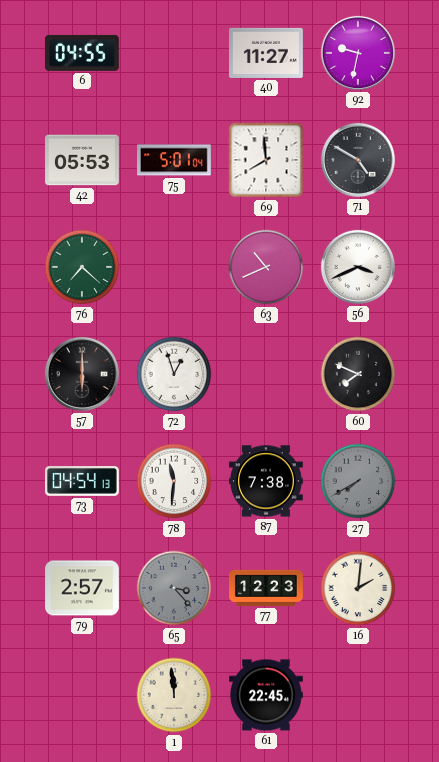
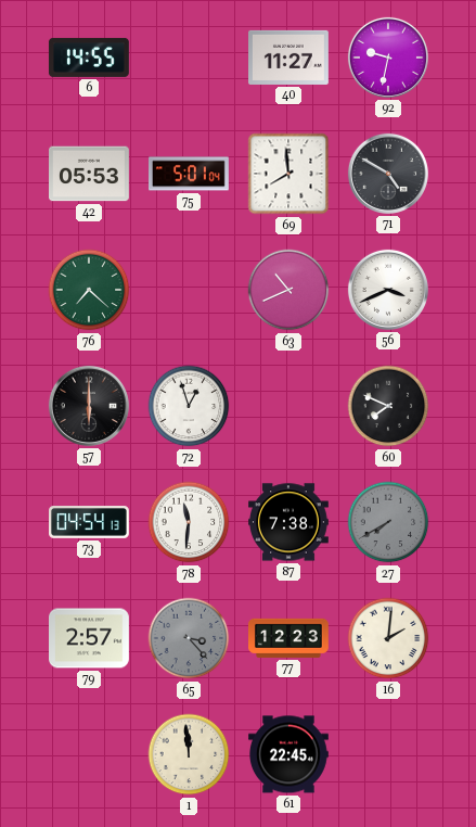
6: 04:55 -> 14:55
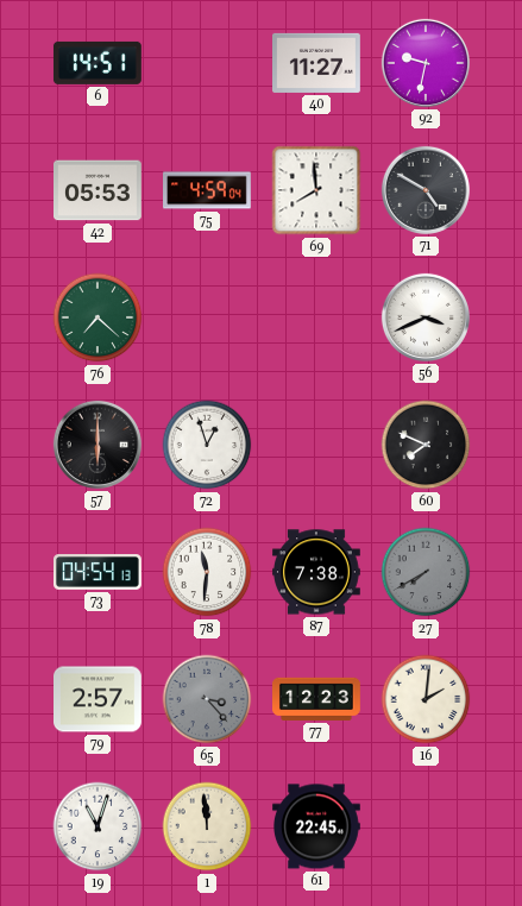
6: 14:55 -> 14:51
75: 5:01 -> 4:59
63: 10:41 -> none
19: none -> 11:03
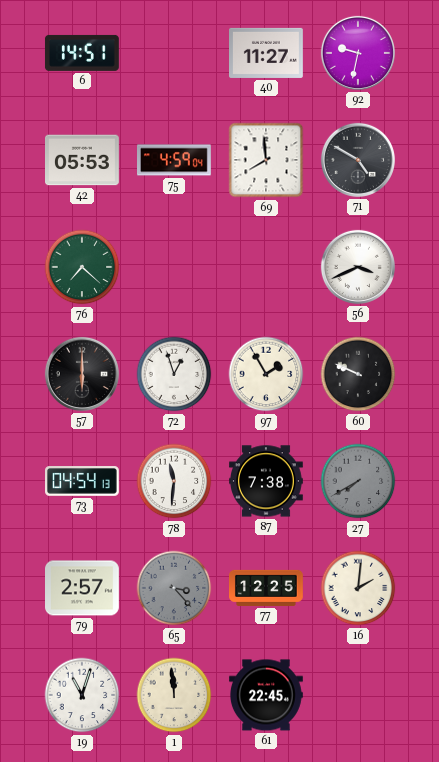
97: none -> 1:55
60: 7:49 -> 9:49
77: 12:23 -> 12:25
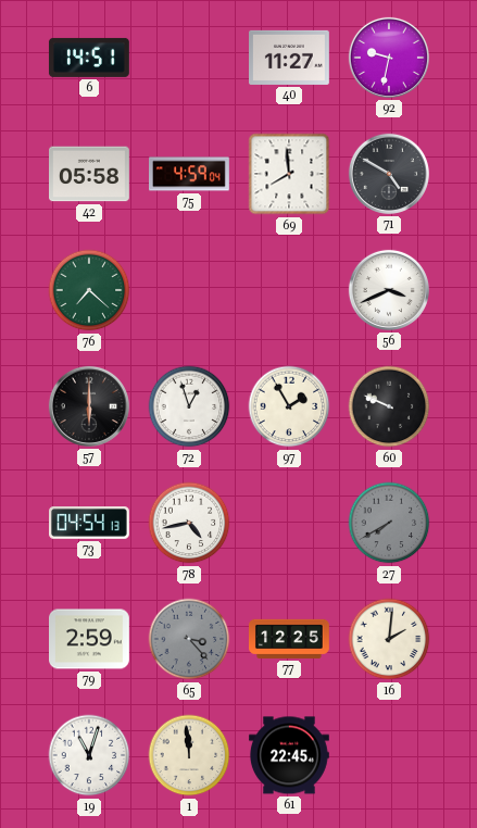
42: 05:53 -> 05:58
78: 11:31 -> 4:43
87: 7:38 -> none
79: 2:57 -> 2:59
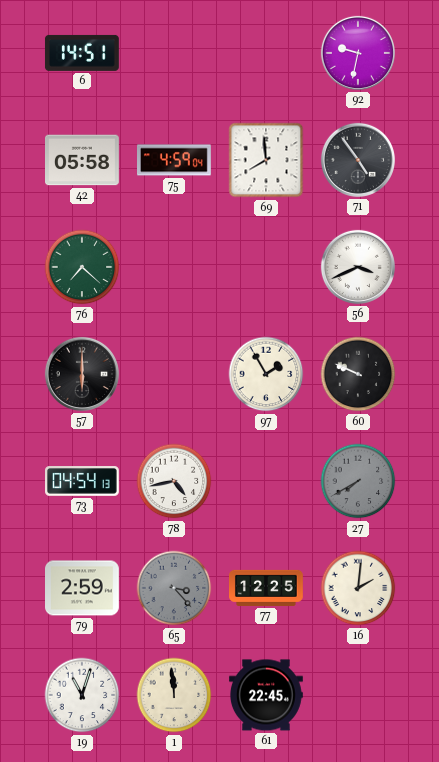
40: 11:27 -> none
71: 4:50 -> 4:54
72: 12:57 -> none
